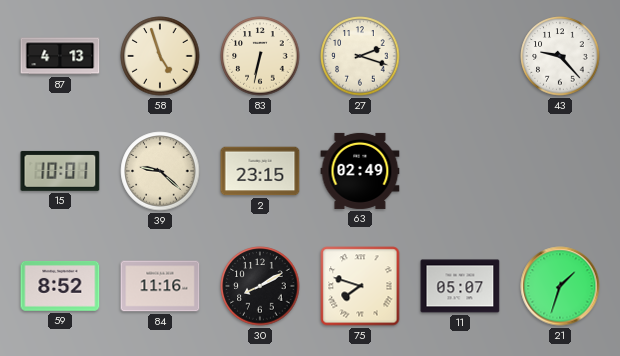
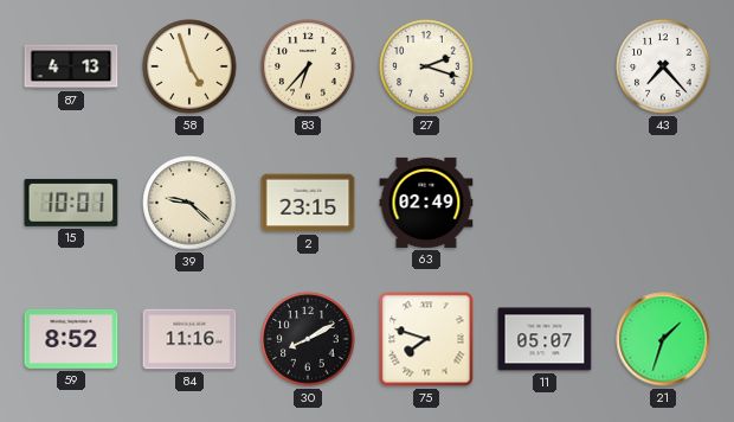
83: 6:32 -> 6:37
43: 9:23 -> 7:23
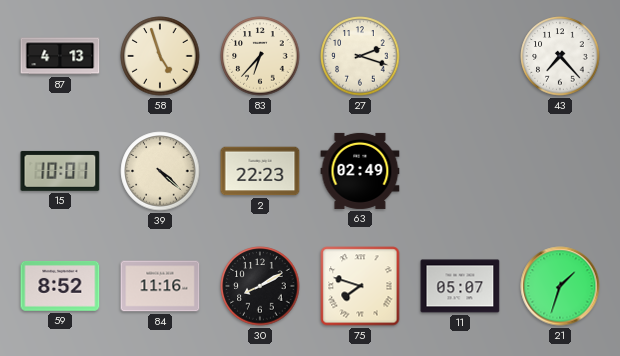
39: 9:22 -> 4:22
2: 23:15 -> 22:23
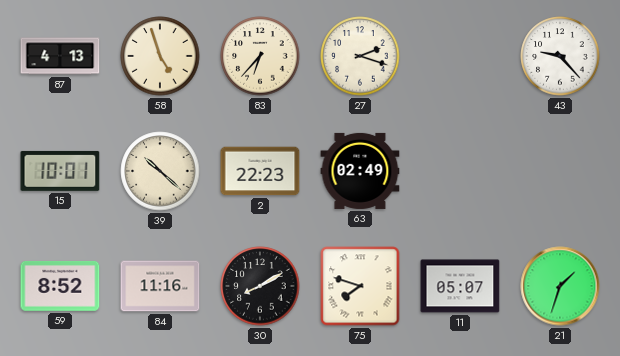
43: 7:23 -> 9:23
39: 4:22 -> 10:22
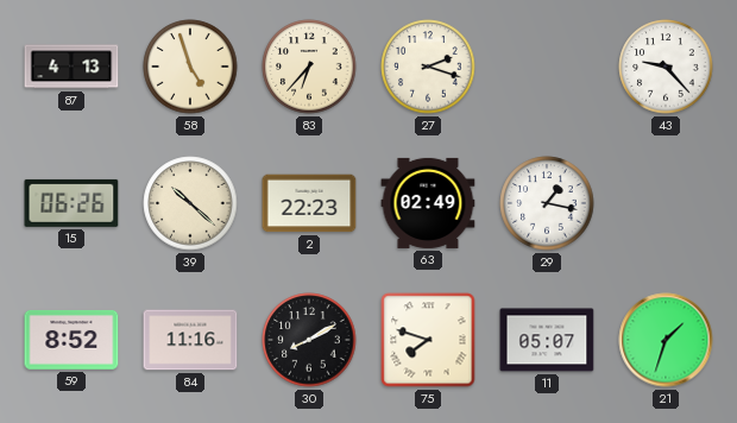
15: 10:01 -> 06:26
29: none -> 1:17
